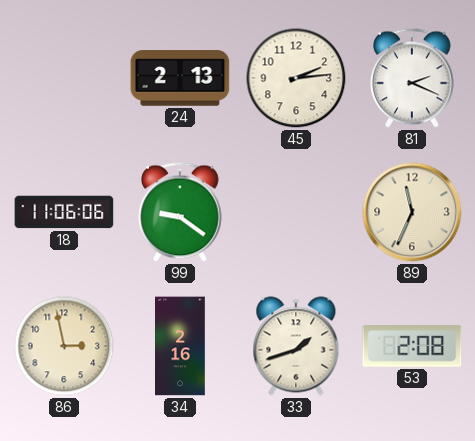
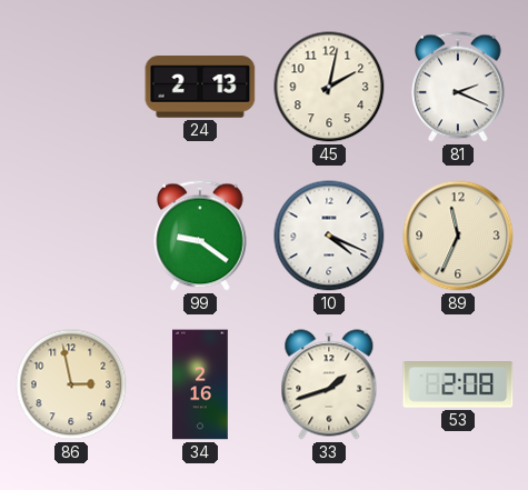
45: 2:14 -> 2:02
18: 11:06 -> none
10: none -> 4:19
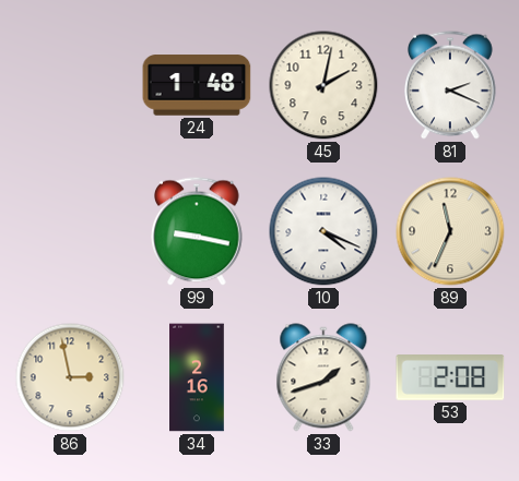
24: 2:13 -> 1:48
99: 9:21 -> 9:17
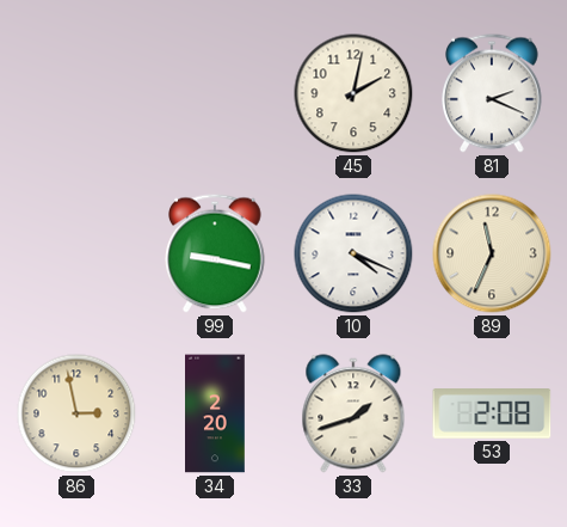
24: 1:48 -> none
34: 2:16 -> 2:20
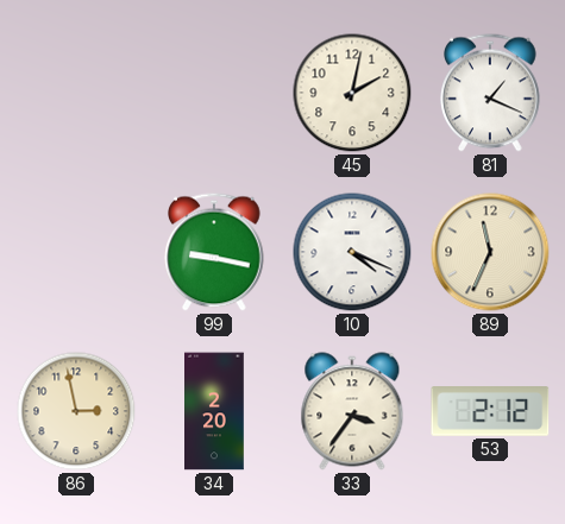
81: 2:19 -> 1:19
33: 1:42 -> 3:36
53: 2:08 -> 2:12
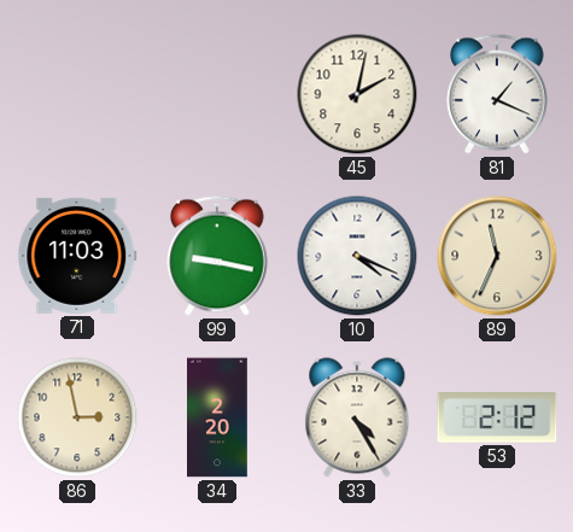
71: none -> 11:03
33: 3:36 -> 4:25
